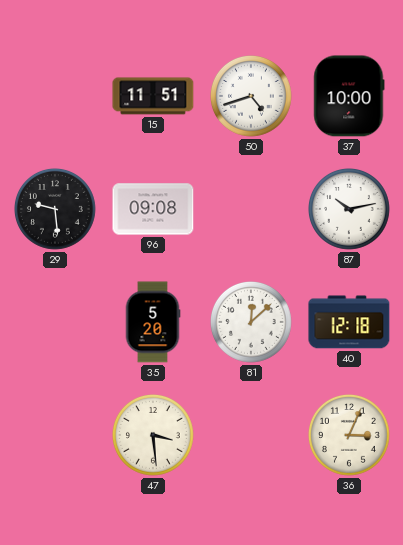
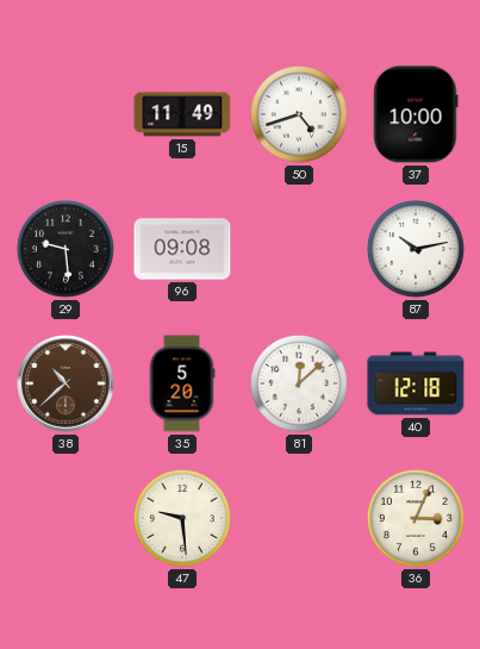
15: 11:51 -> 11:49
38: none -> 10:38
47: 3:29 -> 9:29
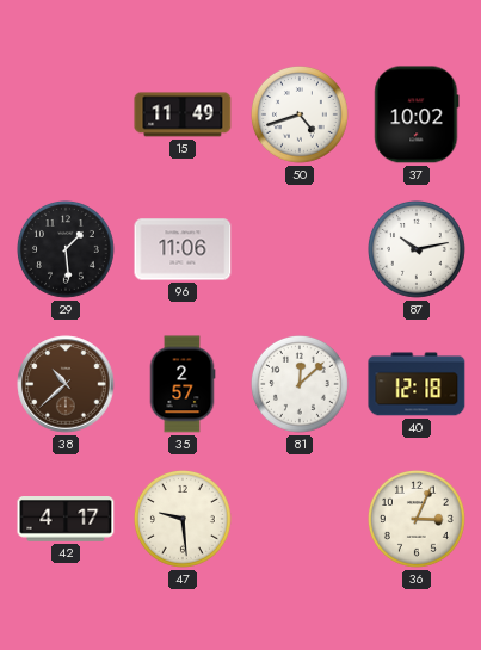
37: 10:00 -> 10:02
29: 9:29 -> 1:29
96: 09:08 -> 11:06
35: 5:20 -> 2:57
42: none -> 4:17
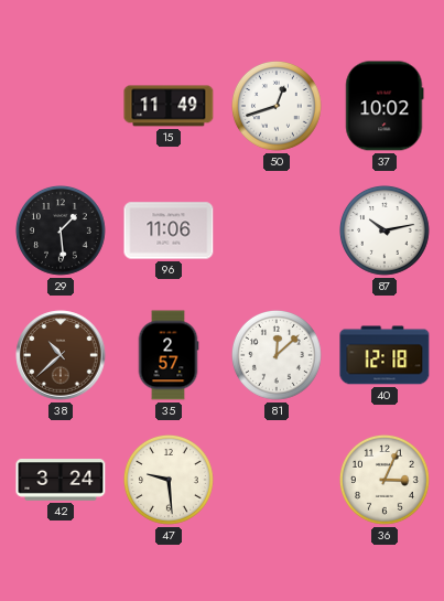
50: 4:42 -> 12:42
42: 4:17 -> 3:24
